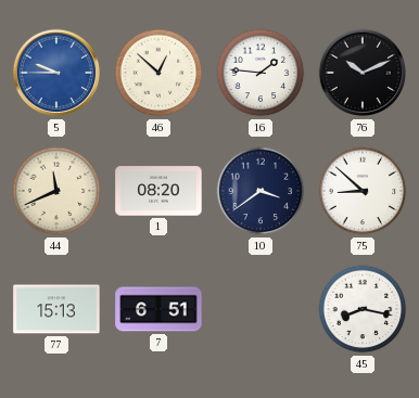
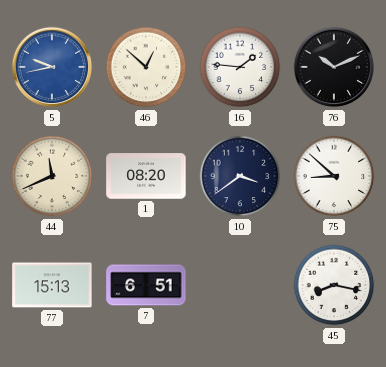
5: 9:45 -> 9:43
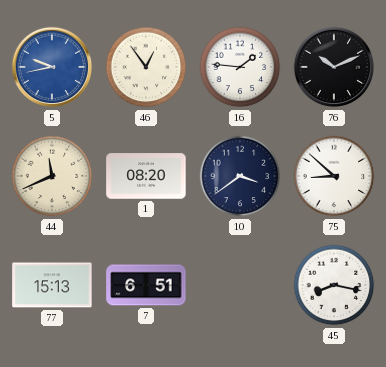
46: 12:52 -> 12:54
